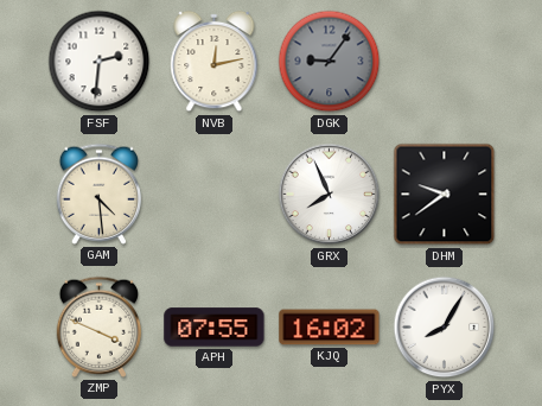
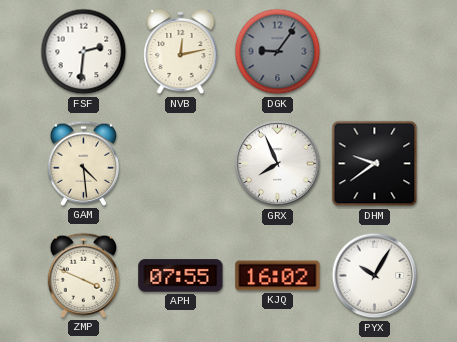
PYX: 8:05 -> 10:05
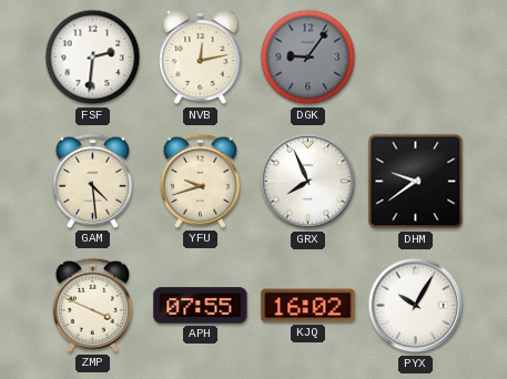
YFU: none -> 9:42
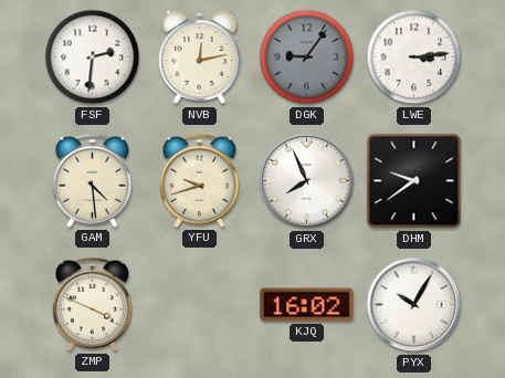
LWE: none -> 3:14
APH: 07:55 -> none
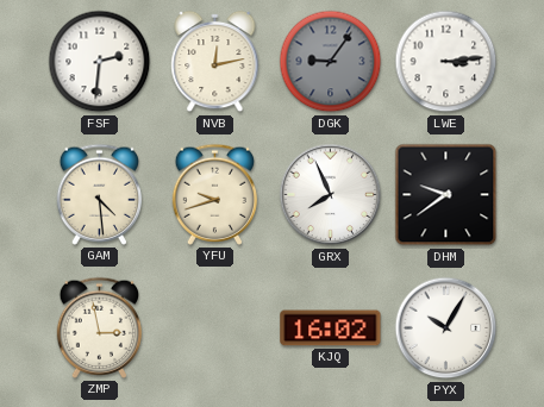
ZMP: 3:49 -> 2:58
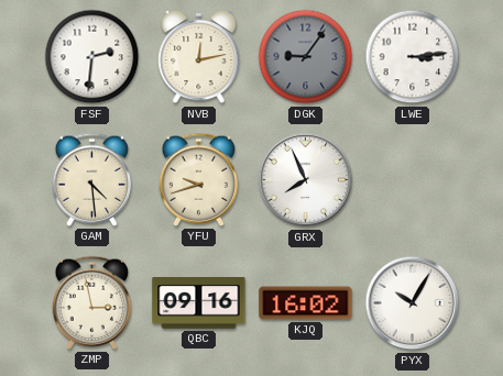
DHM: 9:39 -> none
QBC: none -> 09:16
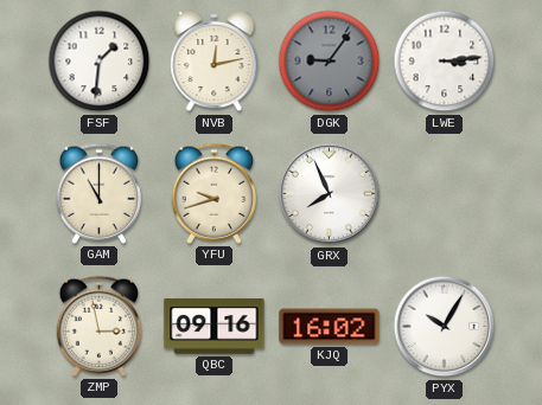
FSF: 2:31 -> 1:31
GAM: 4:29 -> 11:00
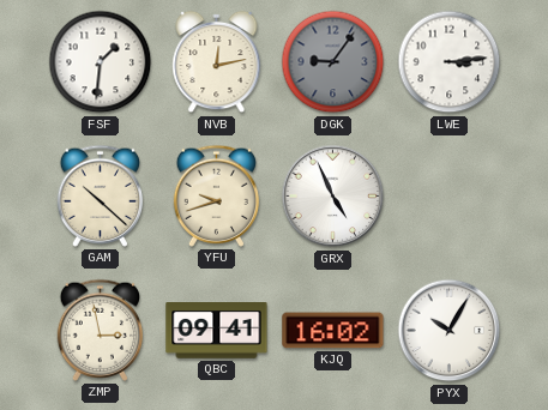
GAM: 11:00 -> 10:22
GRX: 7:56 -> 4:56
QBC: 09:16 -> 09:41
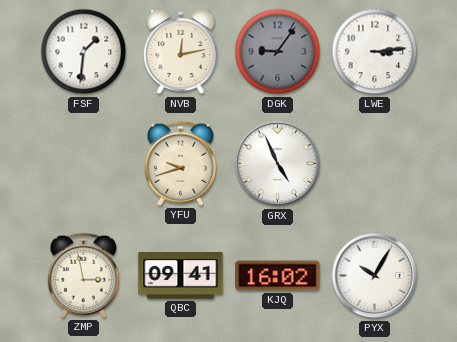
GAM: 10:22 -> none
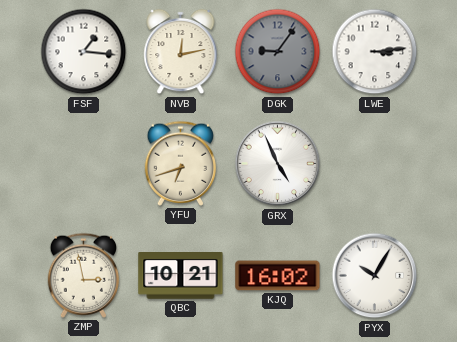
FSF: 1:31 -> 1:16
YFU: 9:42 -> 6:42
QBC: 09:41 -> 10:21
